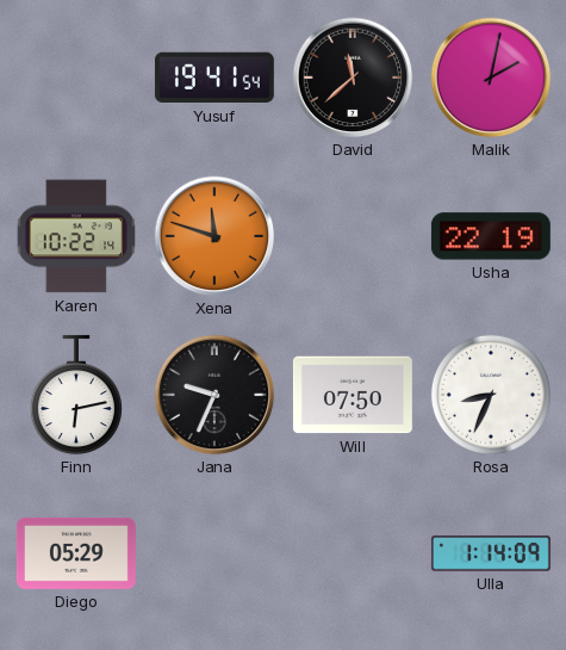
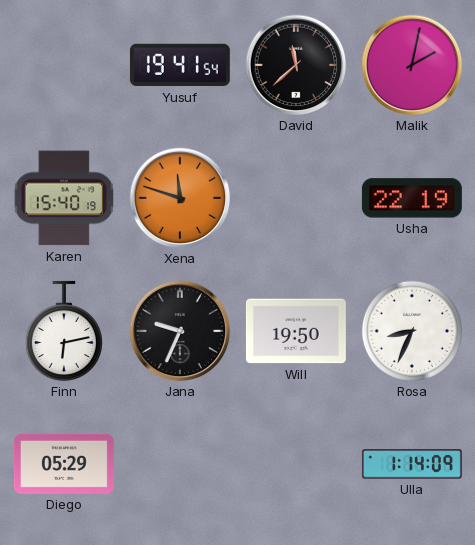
Karen: 10:22 -> 15:40
Will: 07:50 -> 19:50
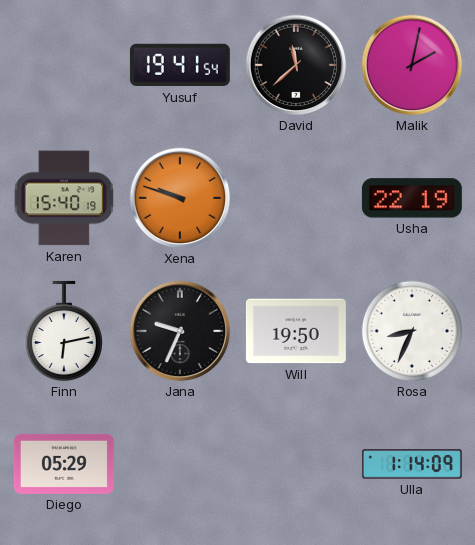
Xena: 11:48 -> 9:48
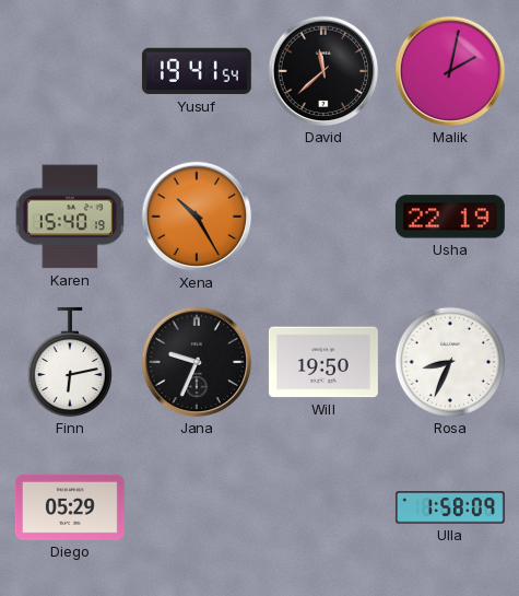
Xena: 9:48 -> 10:25
Ulla: 1:14 -> 1:58
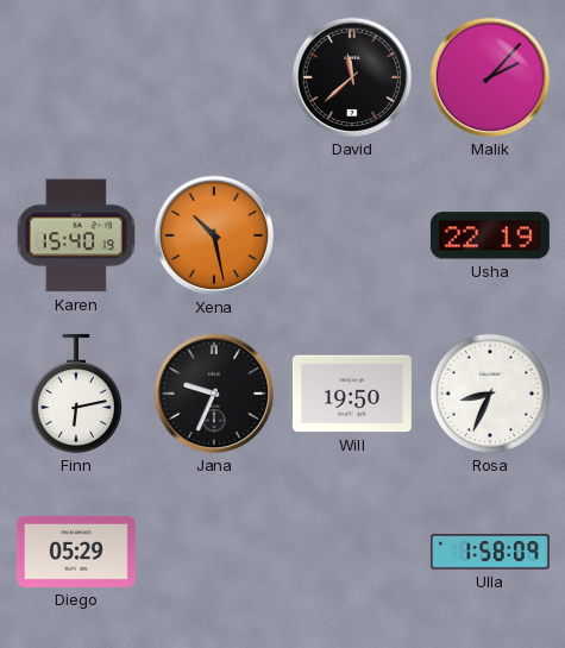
Yusuf: 19:41 -> none
Malik: 2:02 -> 2:07
Xena: 10:25 -> 10:28
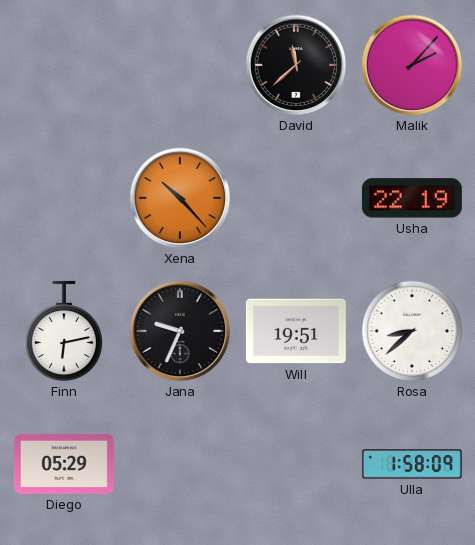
Karen: 15:40 -> none
Xena: 10:28 -> 10:23
Will: 19:50 -> 19:51
Rosa: 8:34 -> 8:38
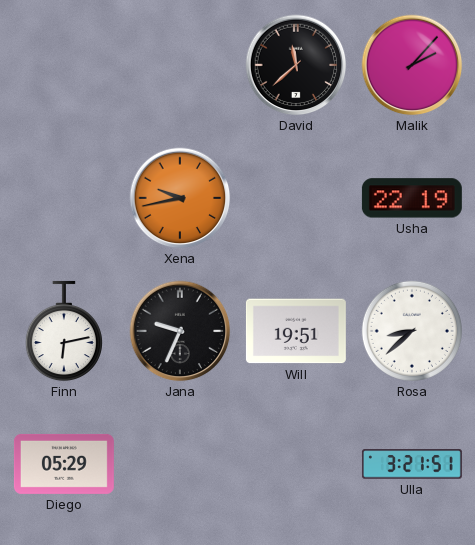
Xena: 10:23 -> 9:43
Ulla: 1:58 -> 3:21
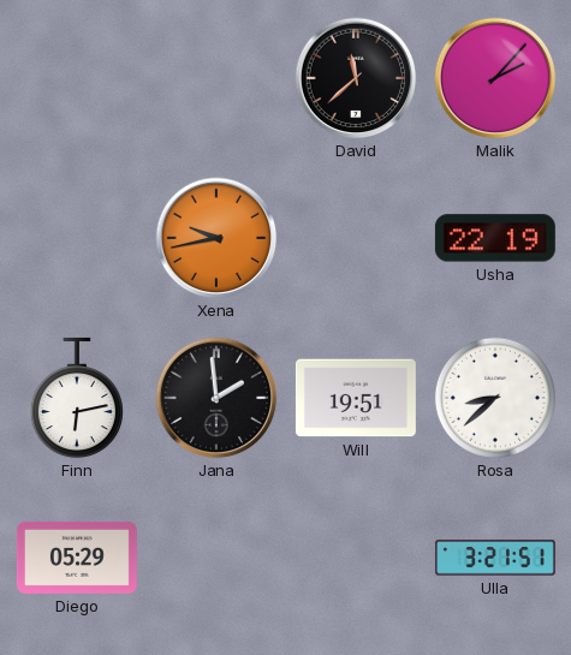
Jana: 9:34 -> 1:59
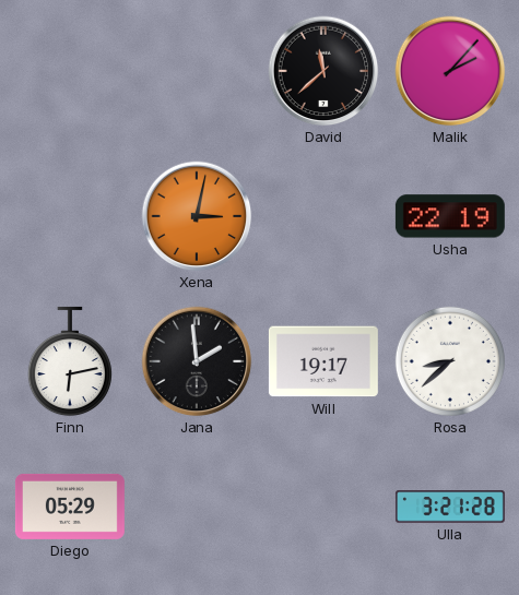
Xena: 9:43 -> 3:02
Will: 19:51 -> 19:17
Ulla: 3:21:51 -> 3:21:28
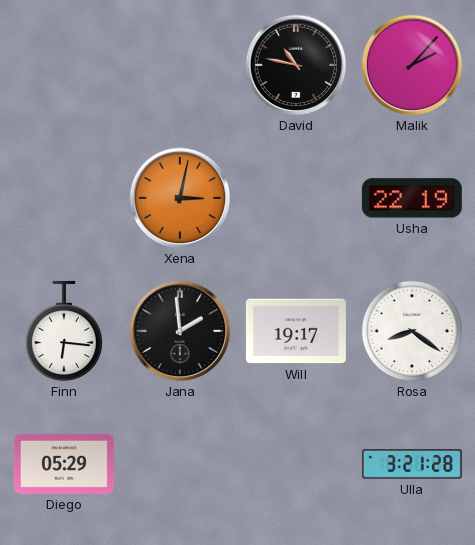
David: 11:38 -> 10:47
Finn: 6:13 -> 6:16
Rosa: 8:38 -> 8:21
